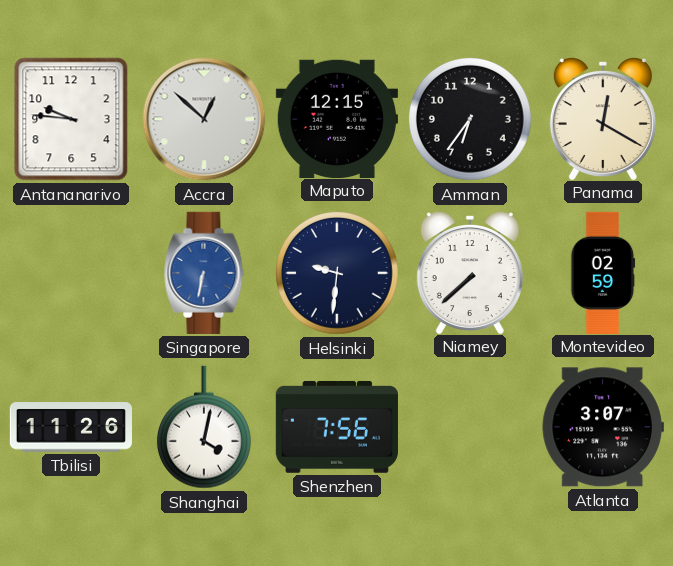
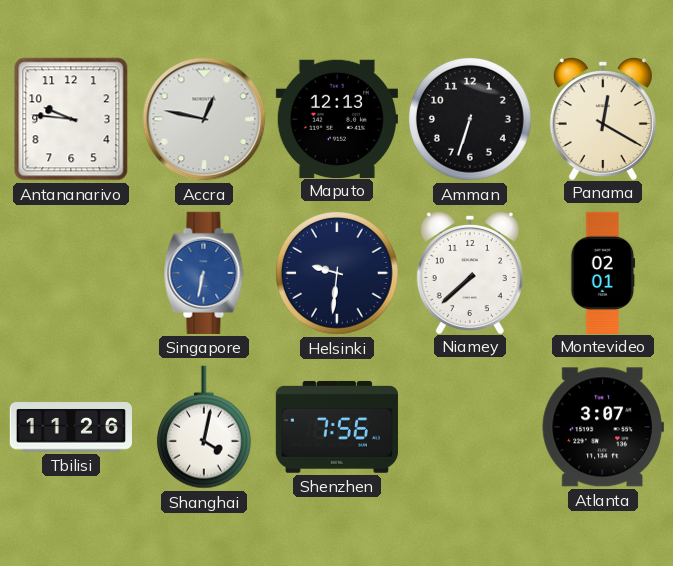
Accra: 12:52 -> 12:47
Maputo: 12:15 -> 12:13
Amman: 6:36 -> 6:33
Montevideo: 02:59 -> 02:01
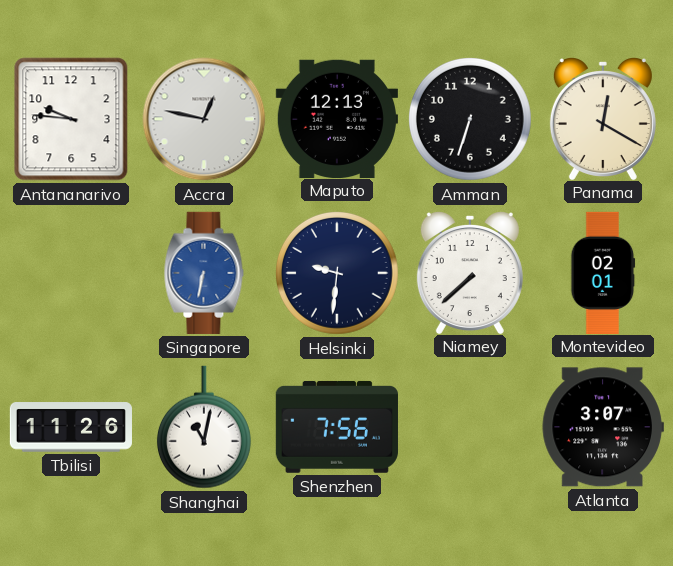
Shanghai: 4:02 -> 11:02
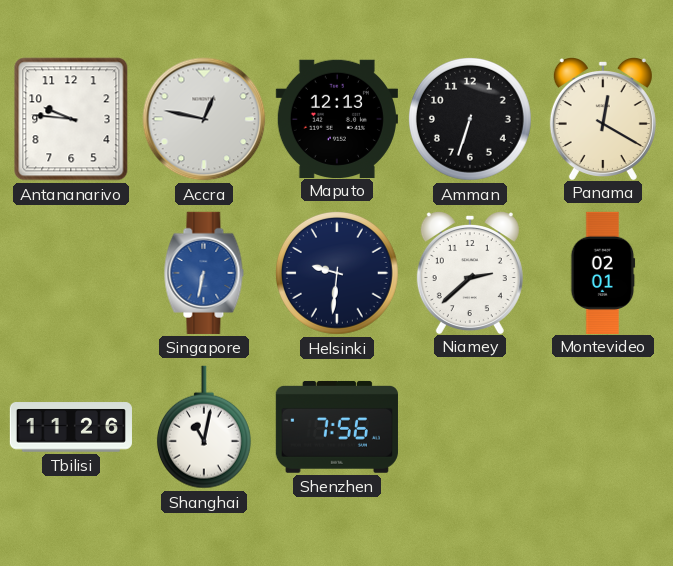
Niamey: 7:38 -> 2:38
Atlanta: 3:07 -> none
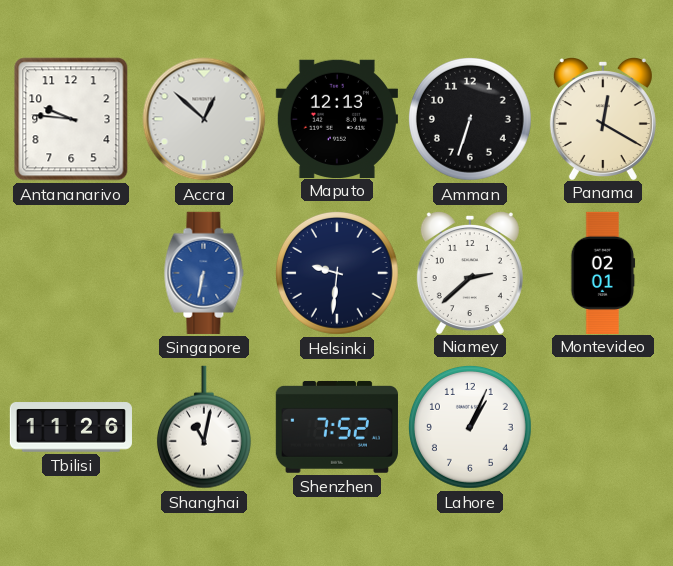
Accra: 12:47 -> 12:52
Shenzhen: 7:56 -> 7:52
Lahore: none -> 1:04
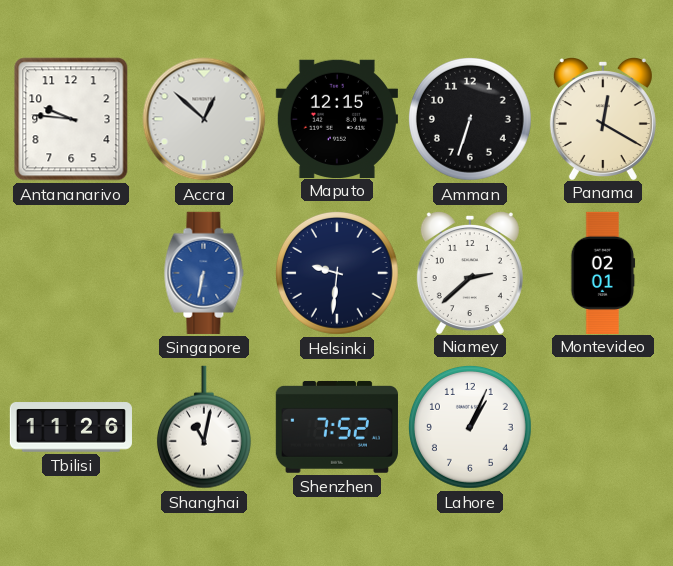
Maputo: 12:13 -> 12:15
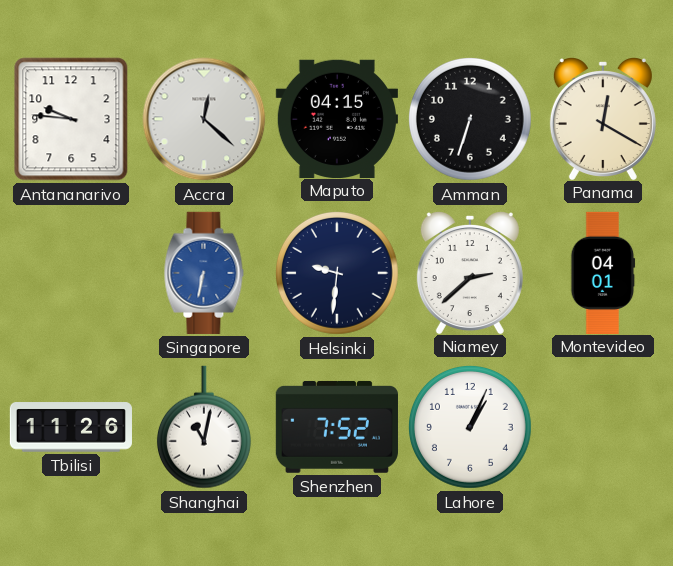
Accra: 12:52 -> 12:22
Maputo: 12:15 -> 04:15
Montevideo: 02:01 -> 04:01
